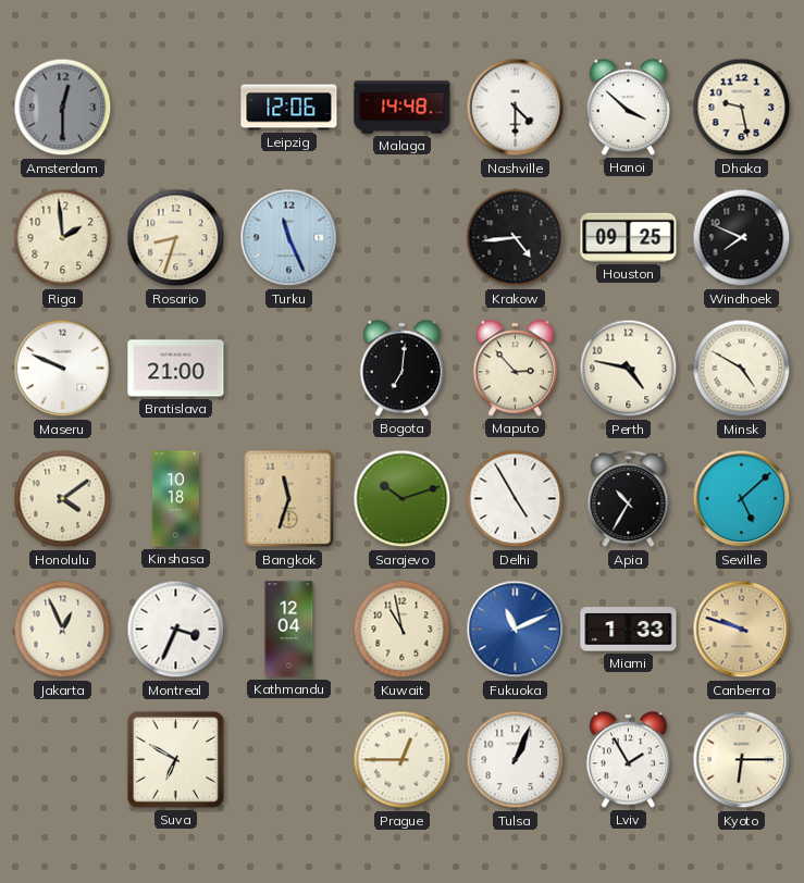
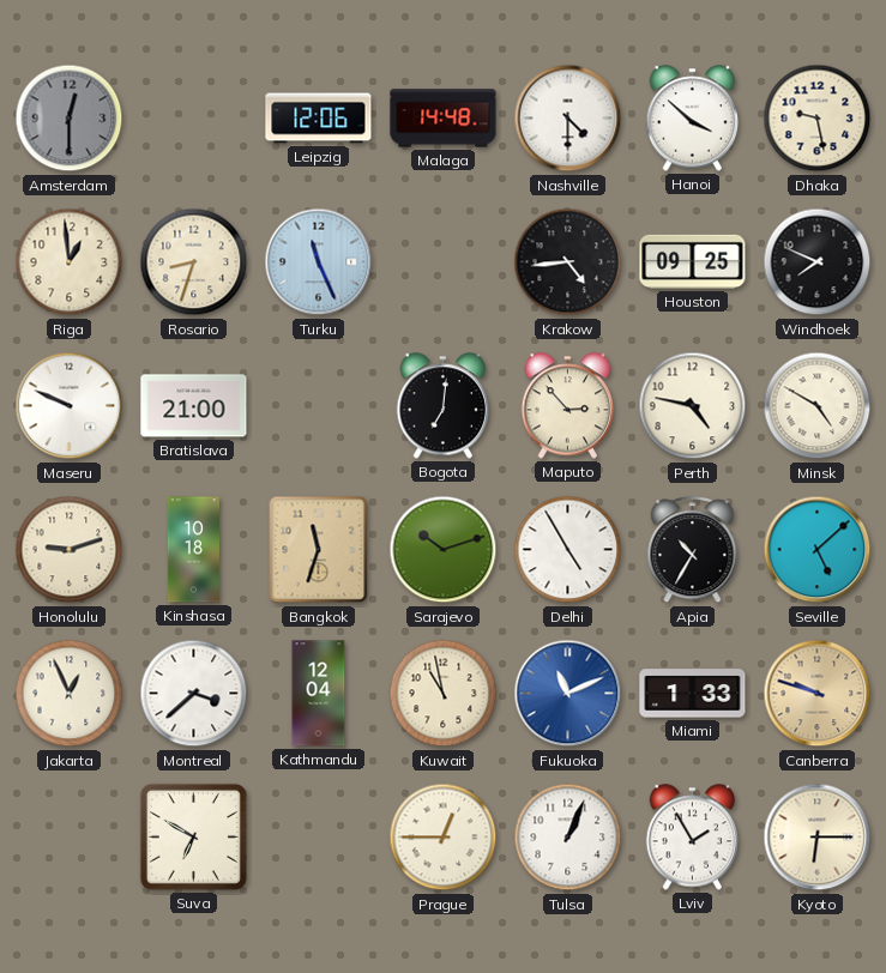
Riga: 1:59 -> 12:59
Honolulu: 4:09 -> 9:12
Montreal: 3:34 -> 3:38
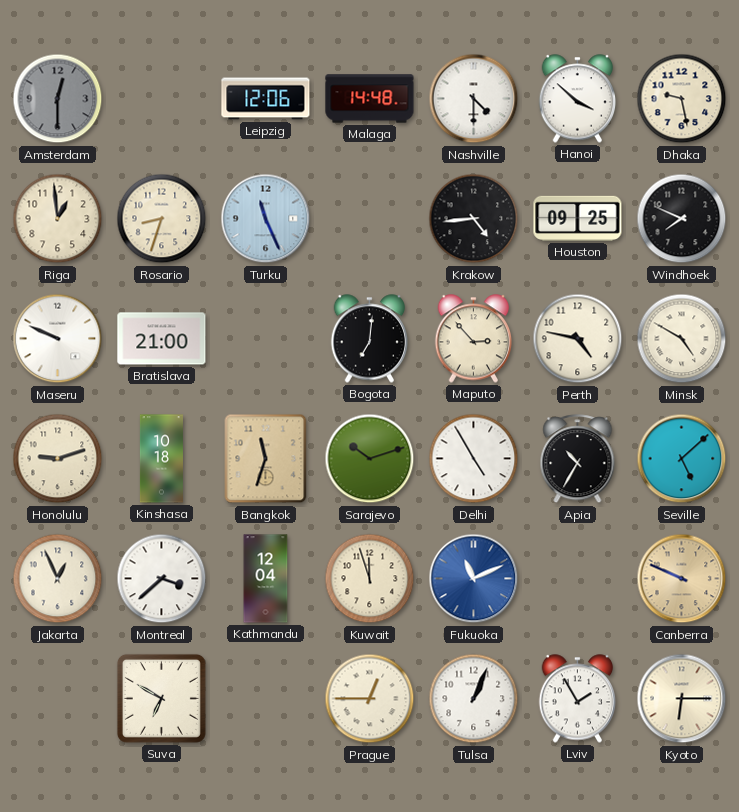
Kuwait: 10:58 -> 11:57
Miami: 1:33 -> none
Canberra: 9:48 -> 9:49
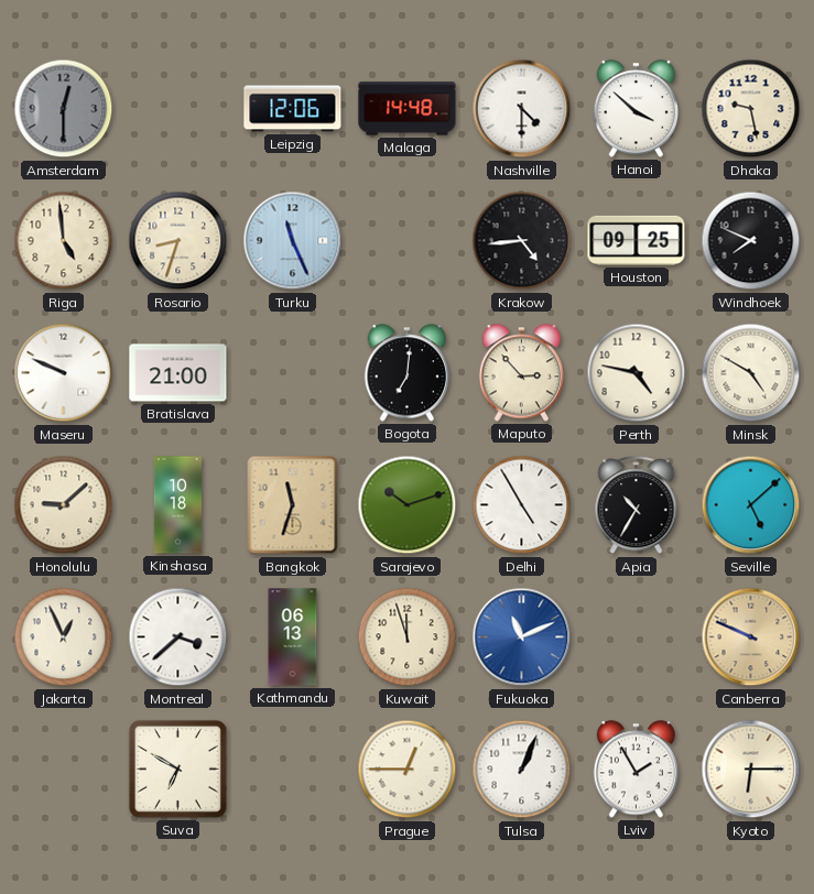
Riga: 12:59 -> 4:59
Honolulu: 9:12 -> 9:08
Kathmandu: 12:04 -> 06:13
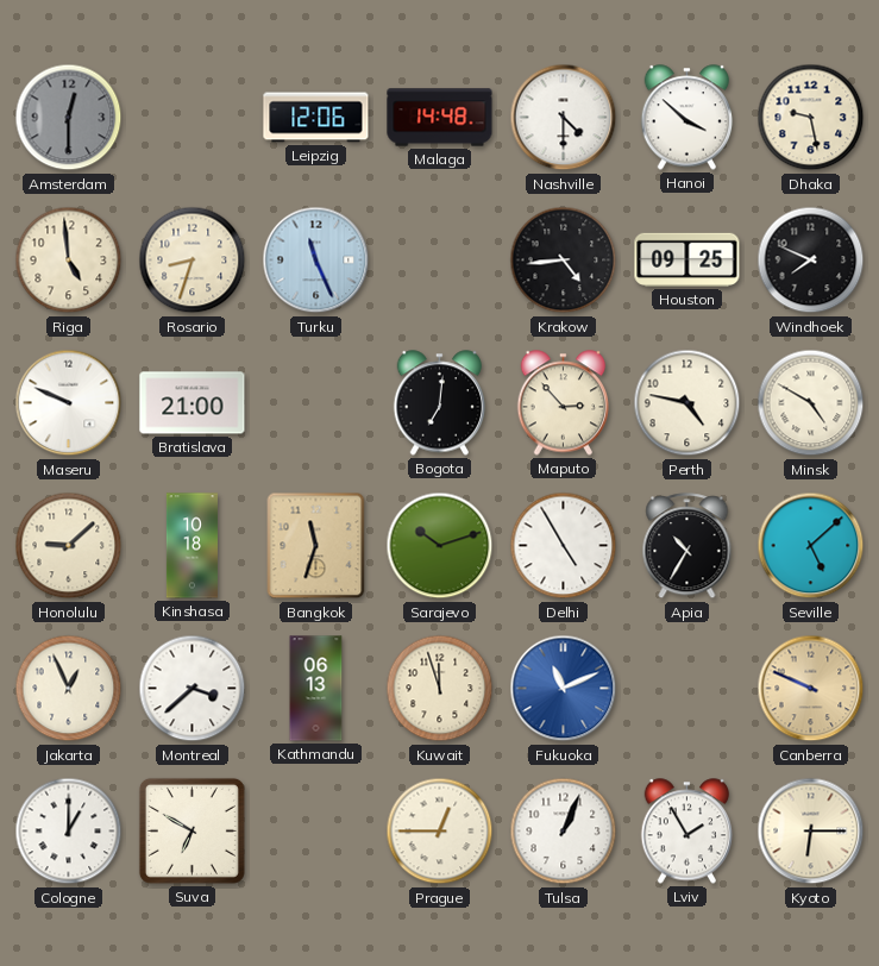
Cologne: none -> 1:00
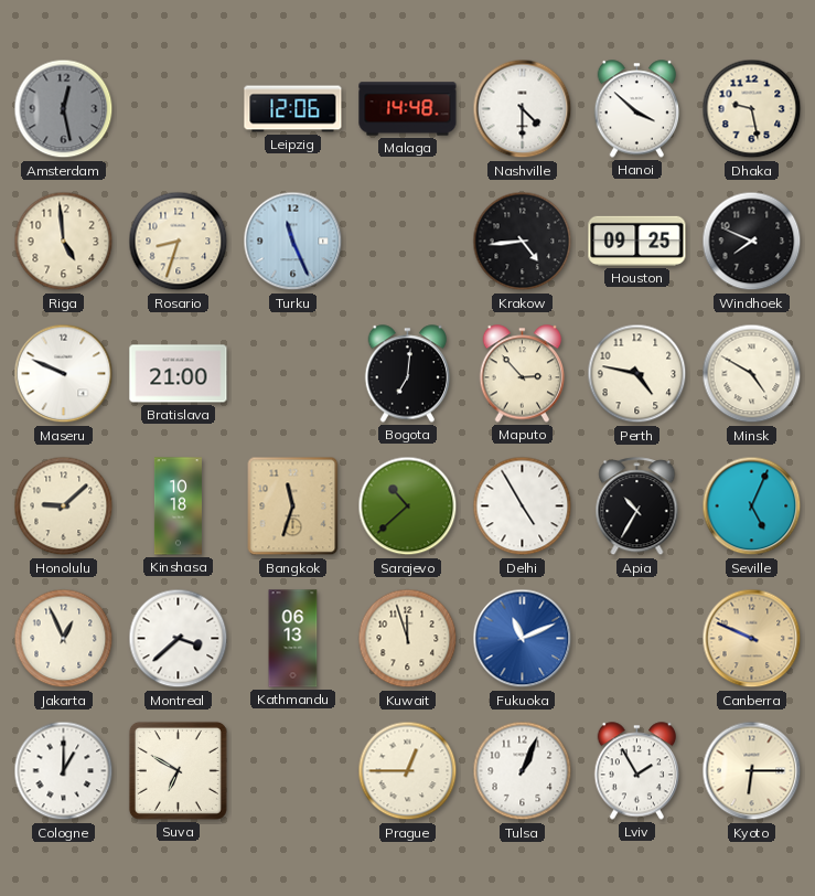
Amsterdam: 12:30 -> 12:28
Sarajevo: 10:12 -> 10:38
Seville: 5:08 -> 5:04
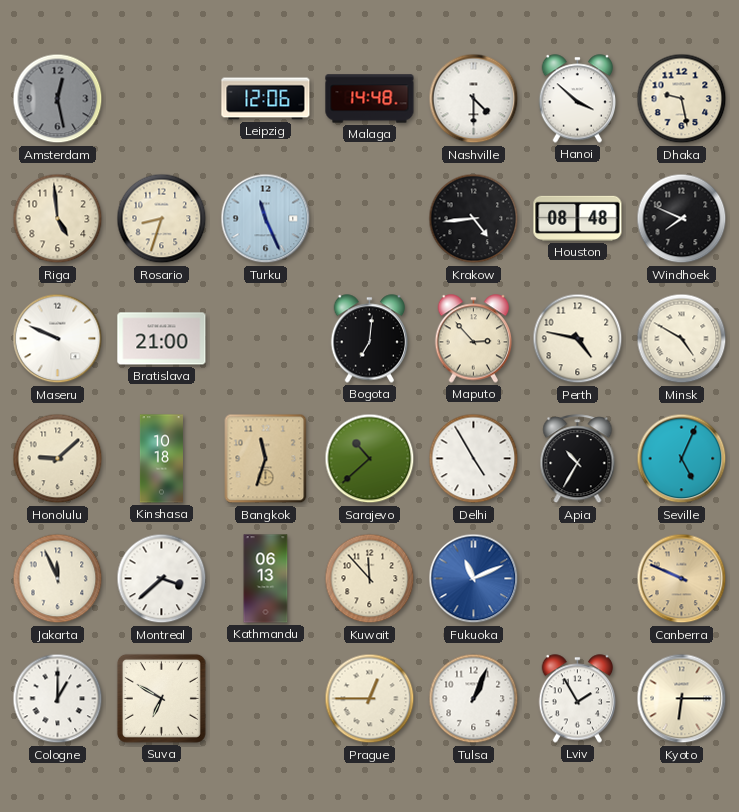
Houston: 09:25 -> 08:48
Jakarta: 12:56 -> 11:56
Kuwait: 11:57 -> 11:53
